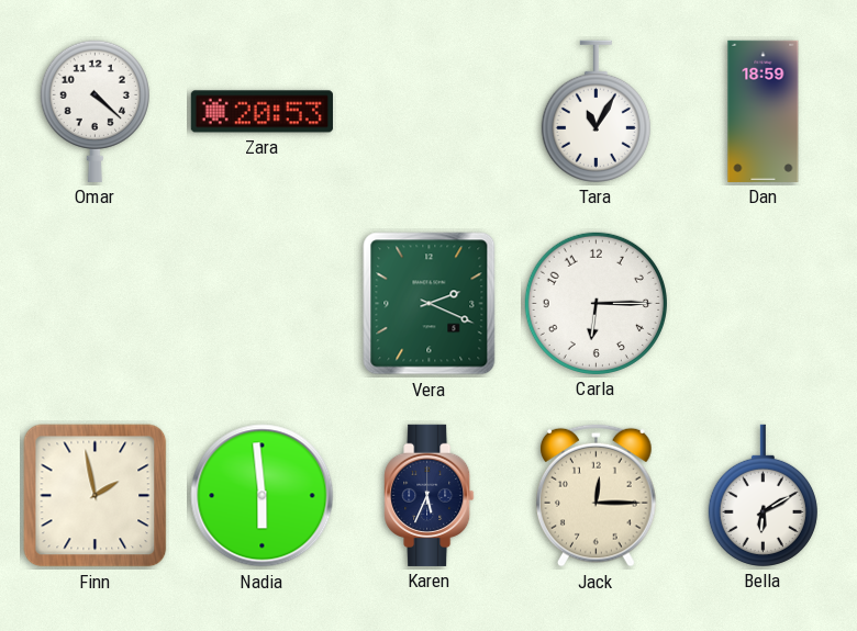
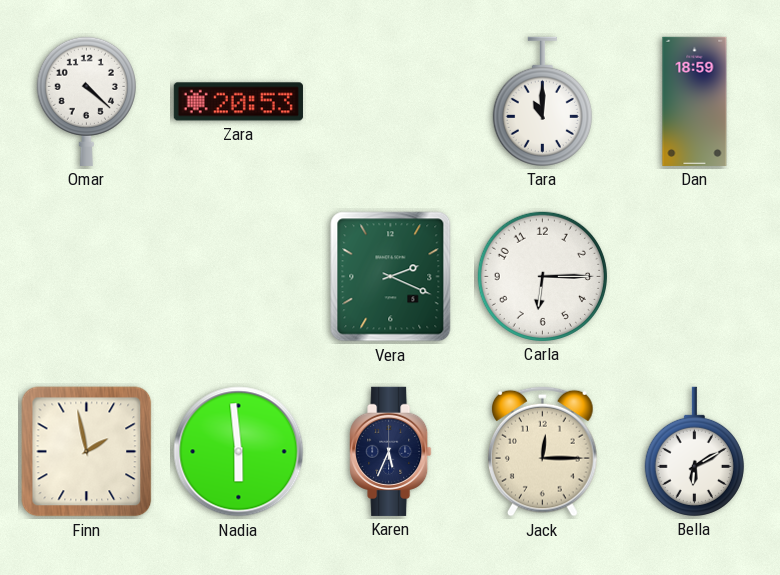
Tara: 11:05 -> 11:00
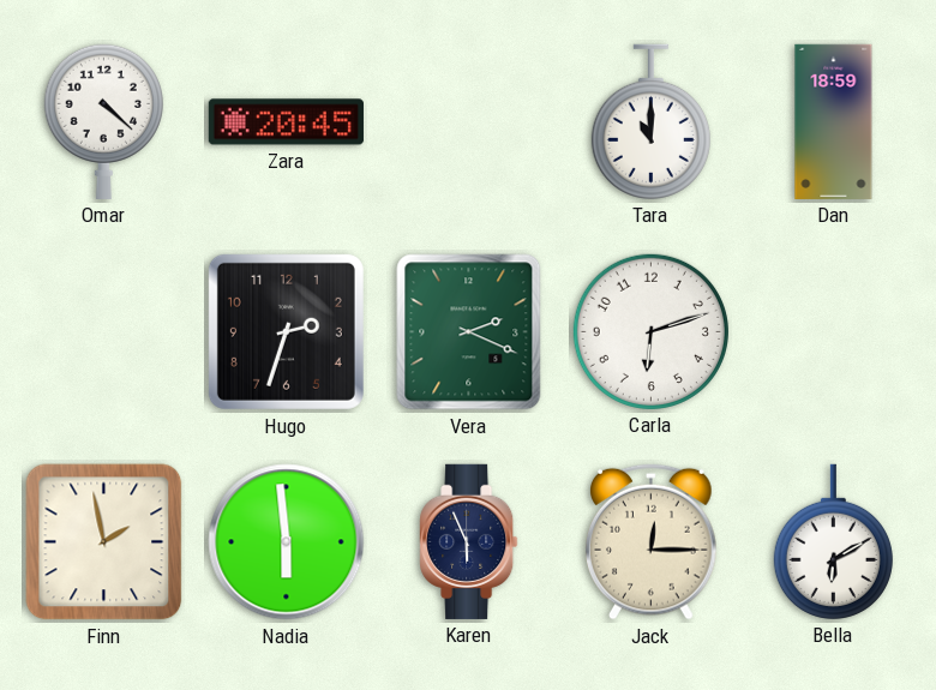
Zara: 20:53 -> 20:45
Hugo: none -> 2:33
Carla: 6:15 -> 6:12
Karen: 5:34 -> 5:56
